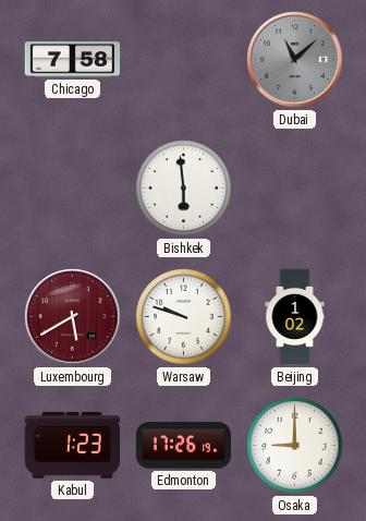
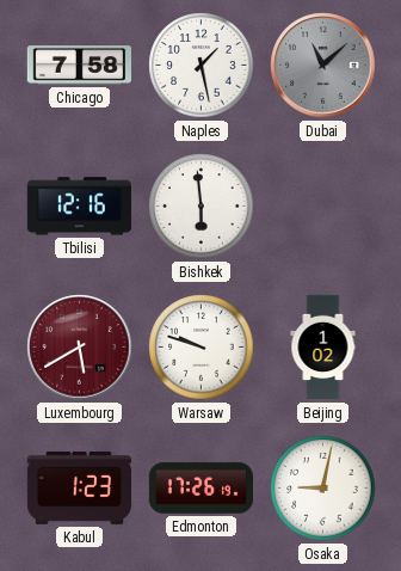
Naples: none -> 1:28
Tbilisi: none -> 12:16
Osaka: 9:00 -> 9:02
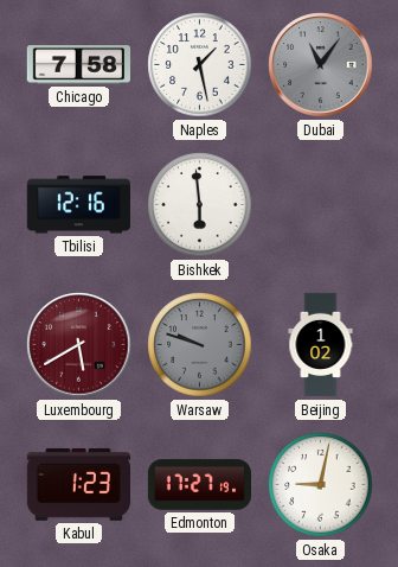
Dubai: 11:08 -> 11:06
Warsaw dial: white -> grey
Edmonton: 17:26 -> 17:27
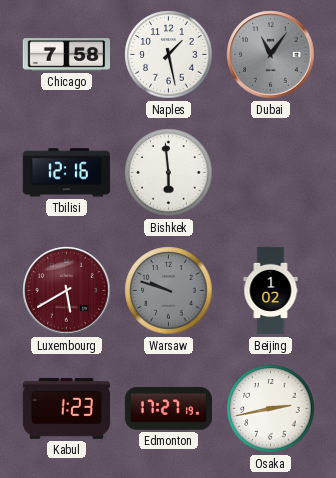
Osaka: 9:02 -> 2:43
